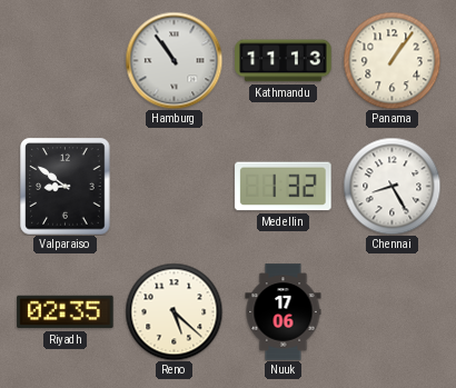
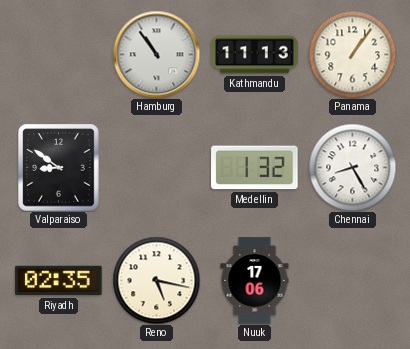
Reno: 5:22 -> 5:17
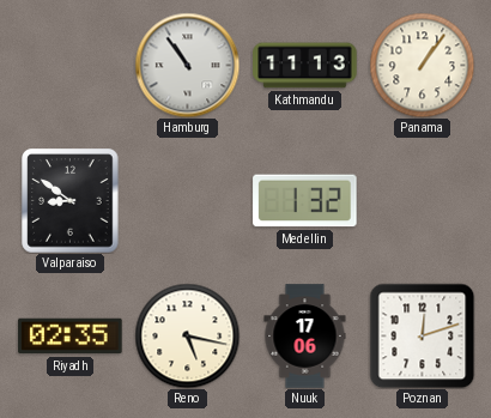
Chennai: 8:25 -> none
Poznan: none -> 12:12
